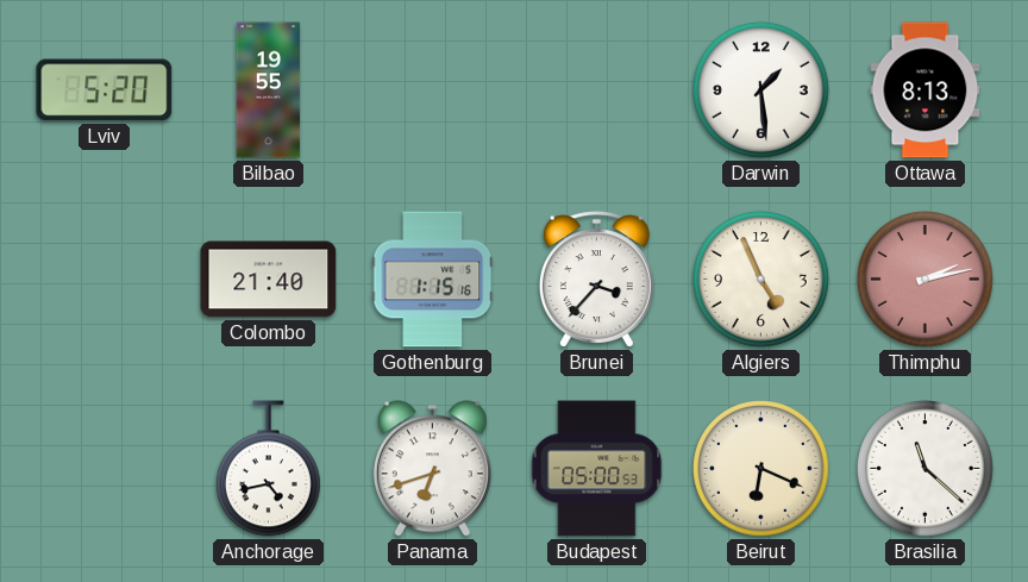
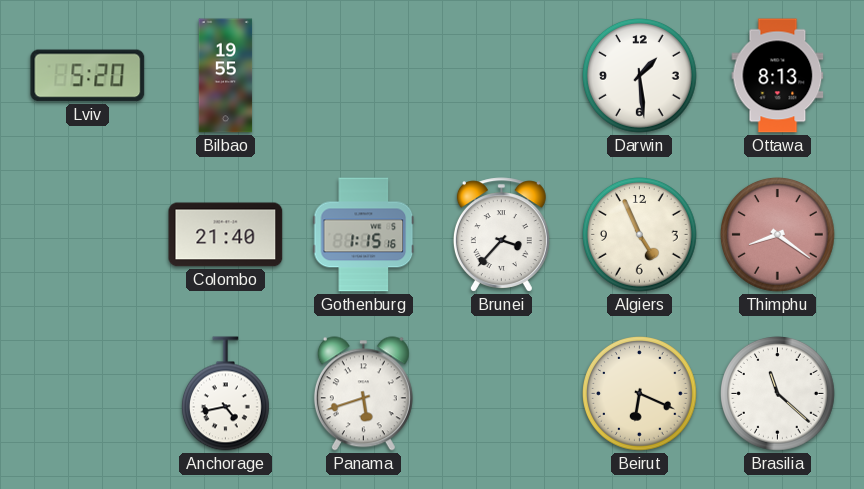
Thimphu: 2:13 -> 8:21
Panama: 6:42 -> 5:42
Budapest: 05:00 -> none
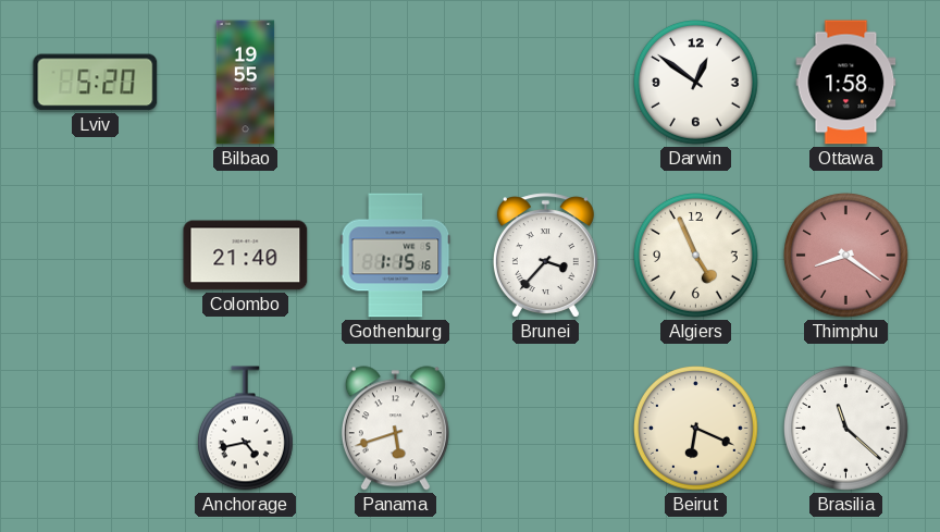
Darwin: 1:29 -> 12:51
Ottawa: 8:13 -> 1:58
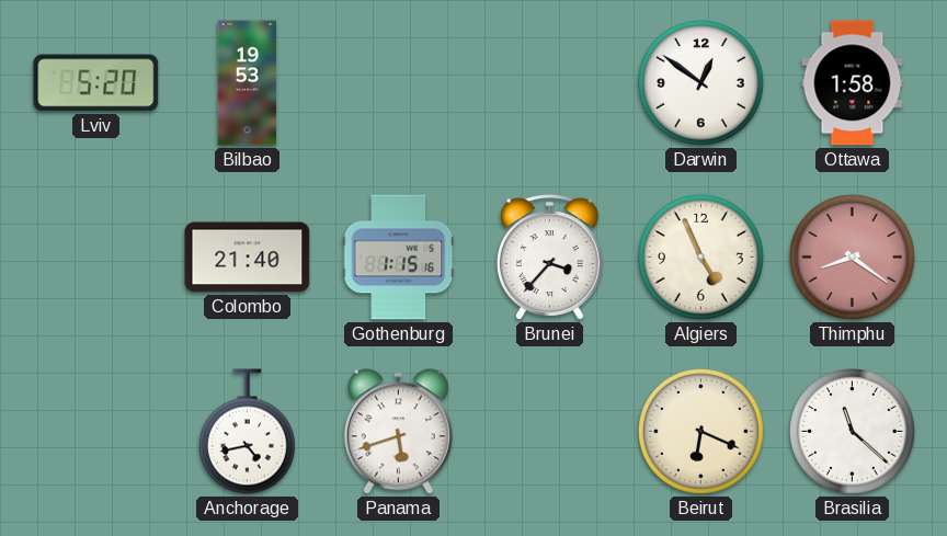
Bilbao: 19:55 -> 19:53
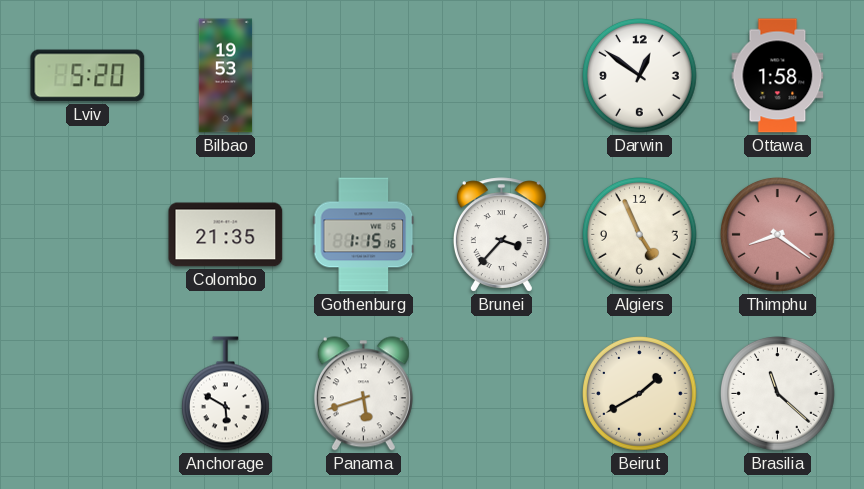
Colombo: 21:40 -> 21:35
Anchorage: 4:43 -> 5:50
Beirut: 6:19 -> 1:40
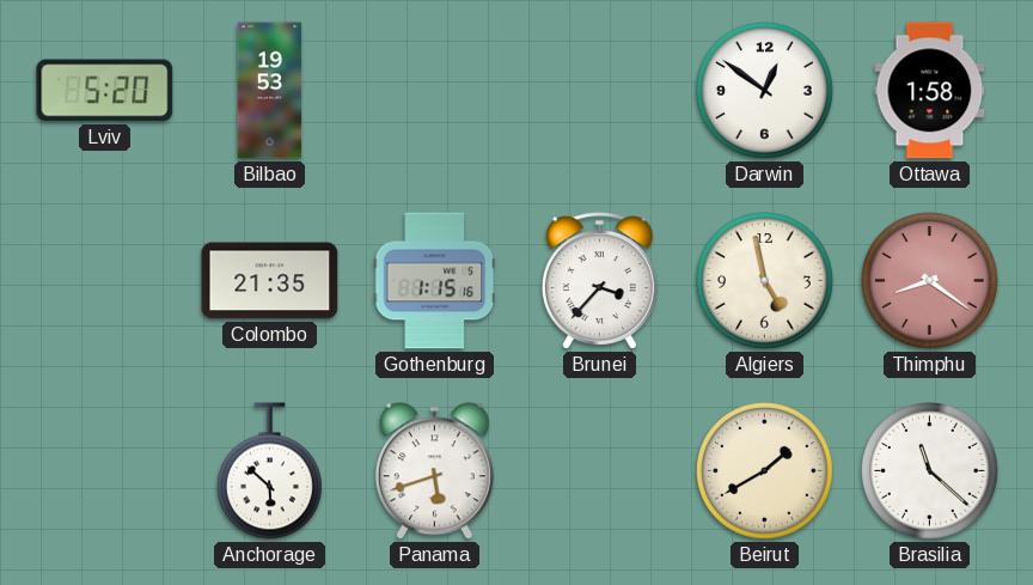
Algiers: 4:56 -> 4:58
Anchorage: 5:50 -> 5:52
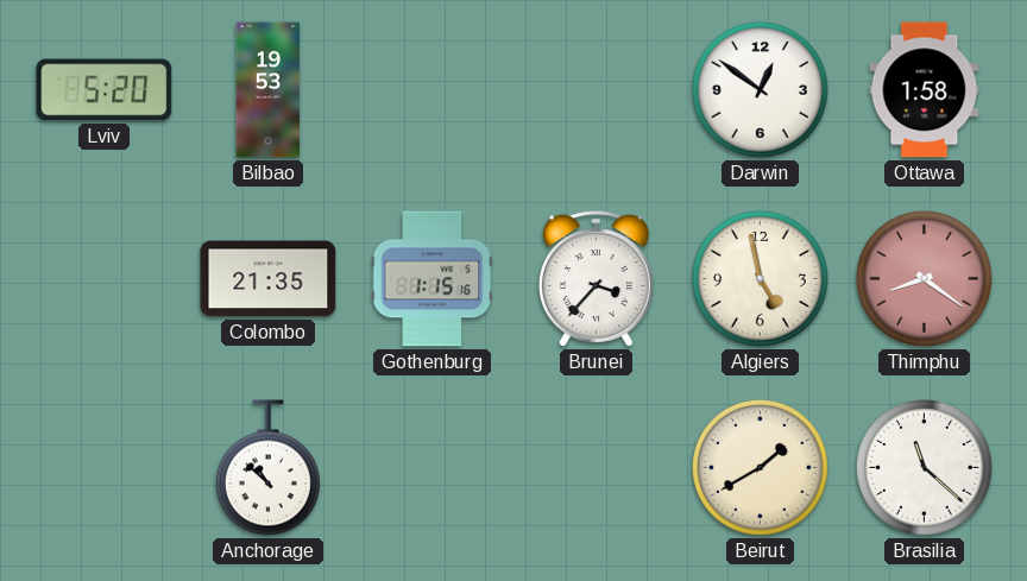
Anchorage: 5:52 -> 10:52
Panama: 5:42 -> none
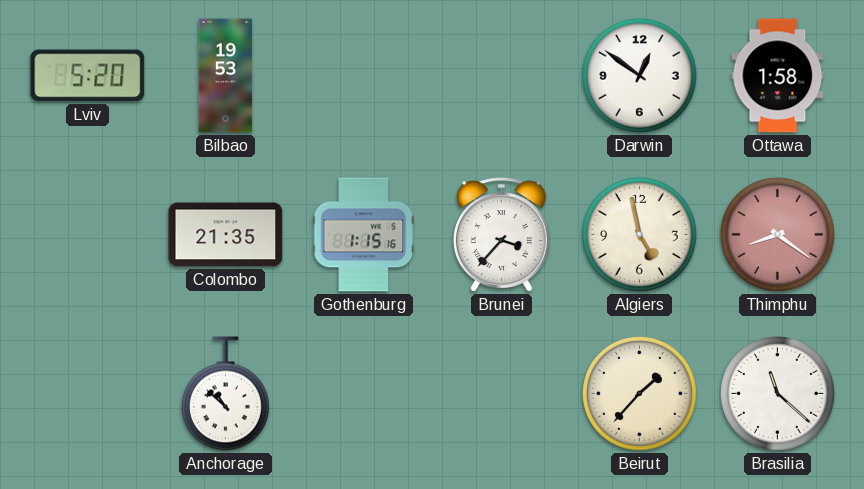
Beirut: 1:40 -> 1:37
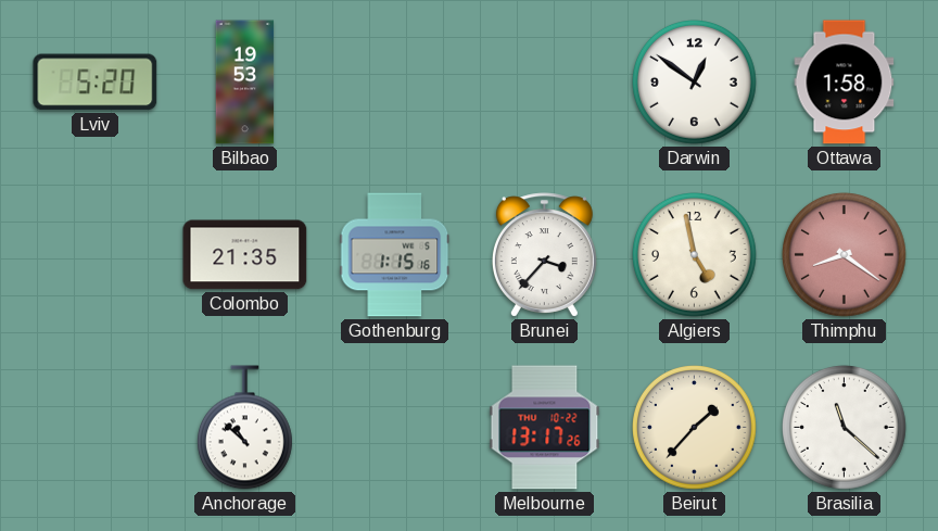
Melbourne: none -> 13:17
